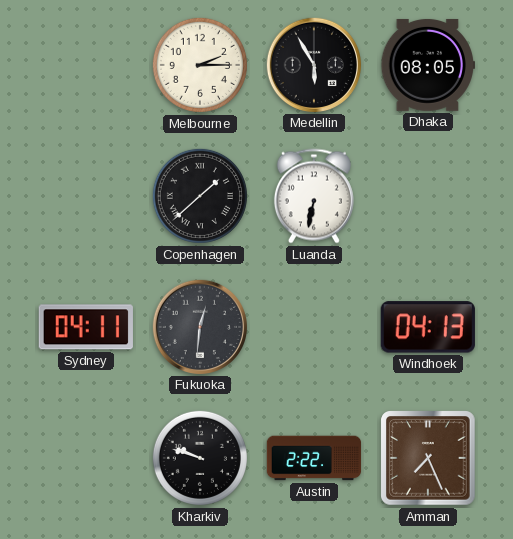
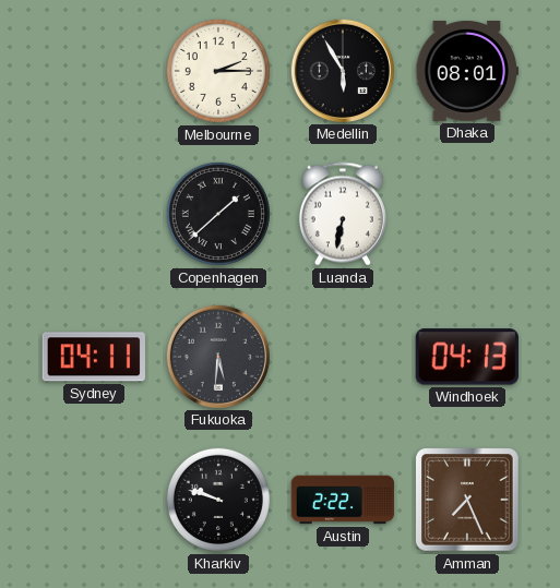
Dhaka: 08:05 -> 08:01
Fukuoka: 12:31 -> 5:31
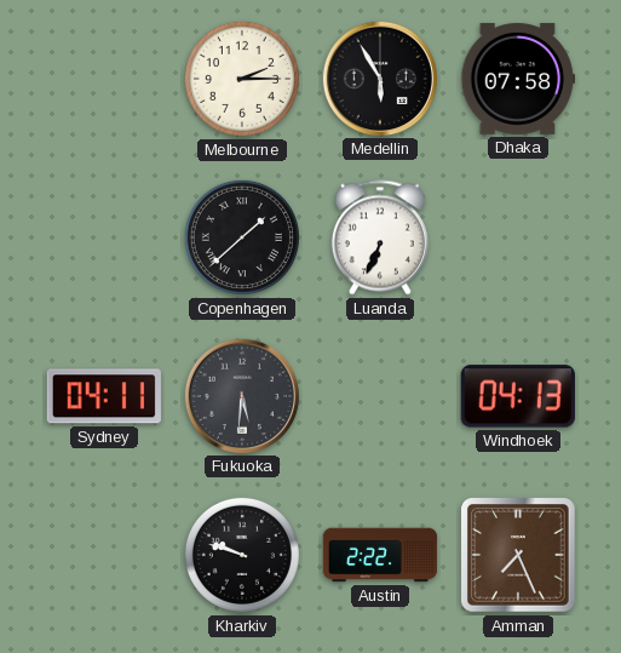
Dhaka: 08:01 -> 07:58
Luanda: 6:32 -> 6:34
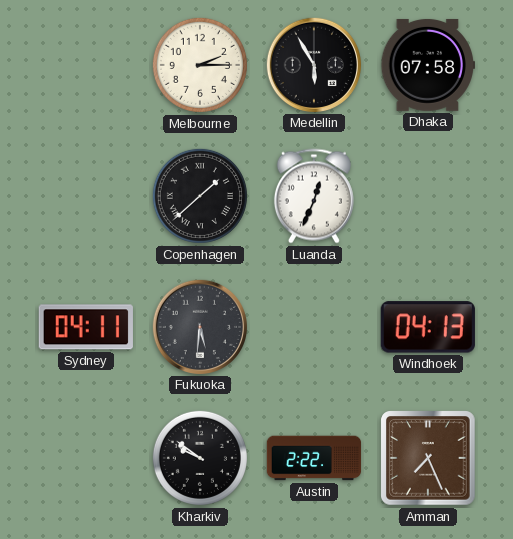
Luanda: 6:34 -> 12:34
Kharkiv: 9:48 -> 9:51
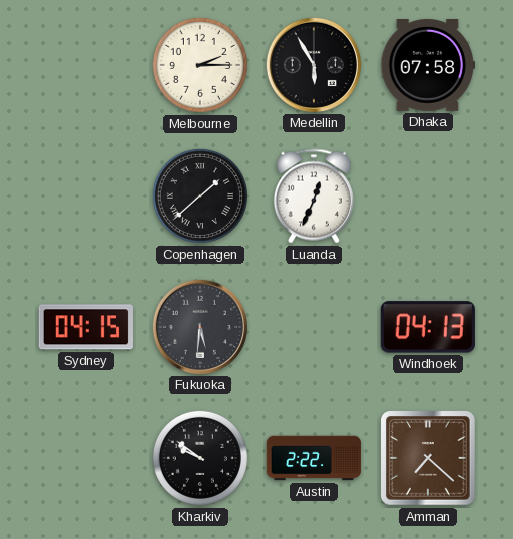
Sydney: 04:11 -> 04:15
Amman: 7:26 -> 7:22
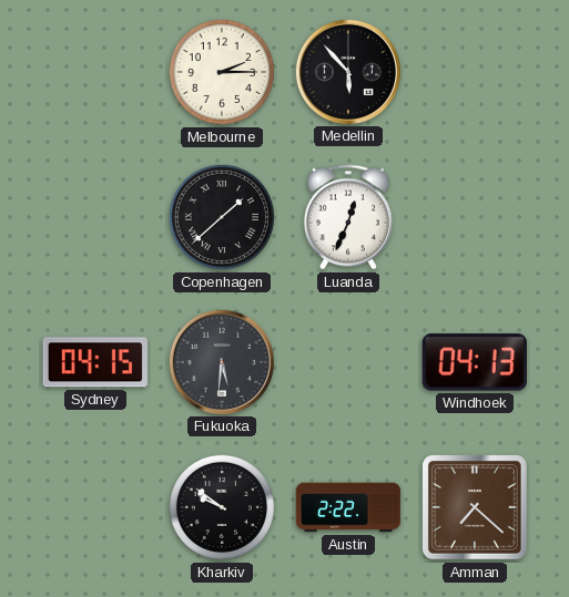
Medellin: 5:55 -> 5:53
Dhaka: 07:58 -> none
